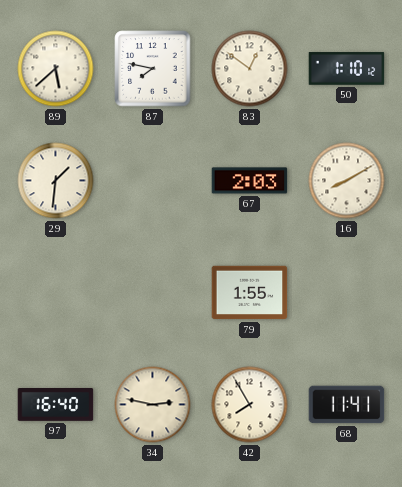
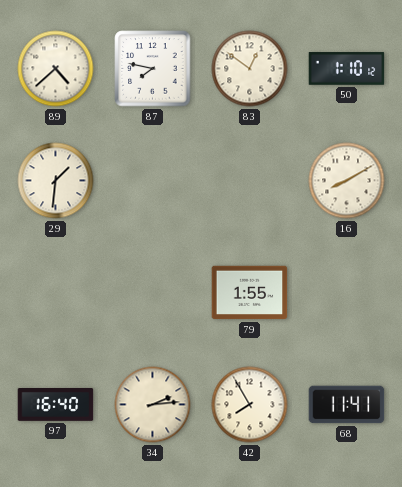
89: 5:38 -> 4:38
67: 2:03 -> none
34: 2:47 -> 2:14
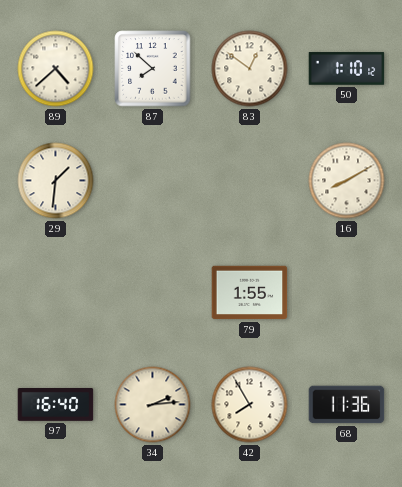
87: 7:47 -> 7:52
68: 11:41 -> 11:36
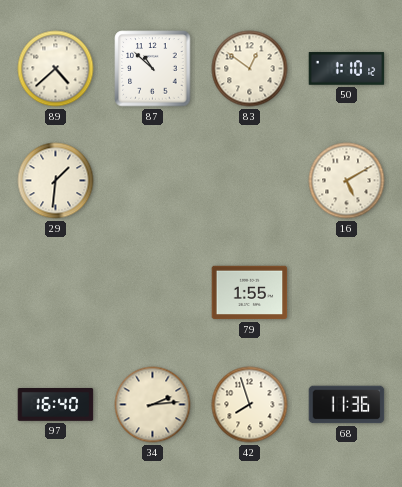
87: 7:52 -> 10:52
16: 8:10 -> 5:10
42: 7:55 -> 7:57
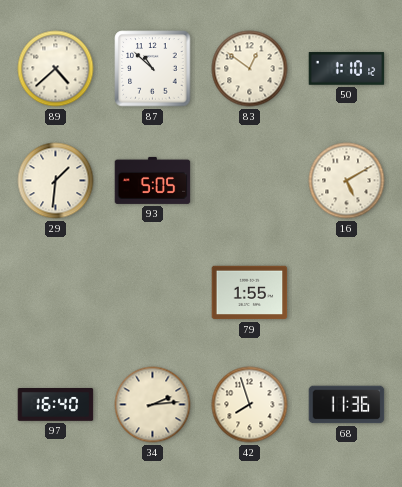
93: none -> 5:05
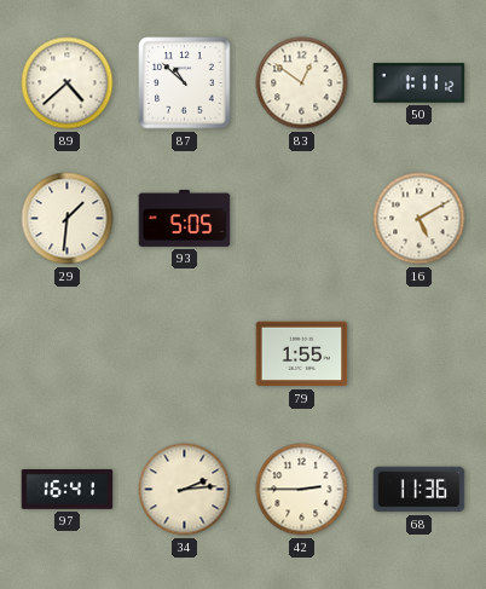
50: 1:10 -> 1:11
97: 16:40 -> 16:41
42: 7:57 -> 2:45
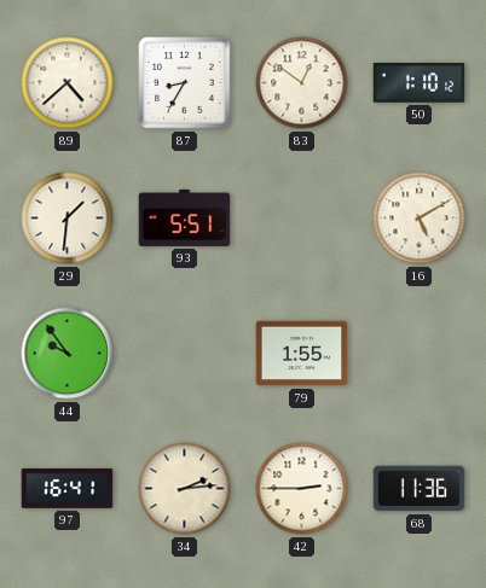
87: 10:52 -> 8:35
50: 1:11 -> 1:10
93: 5:05 -> 5:51
44: none -> 9:54
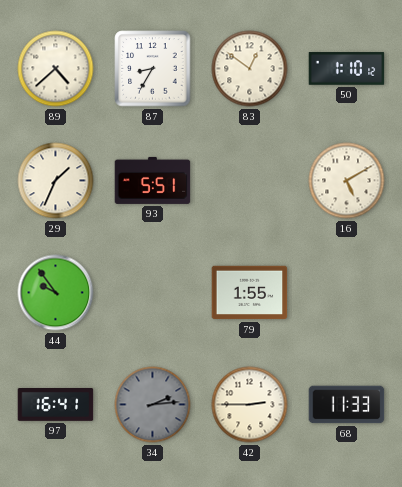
29: 1:31 -> 1:34
34 dial: cream -> grey
68: 11:36 -> 11:33
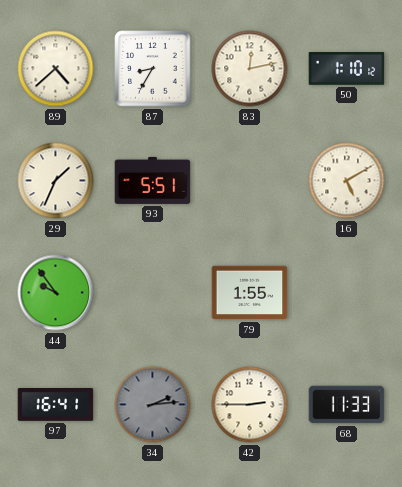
83: 12:51 -> 12:13
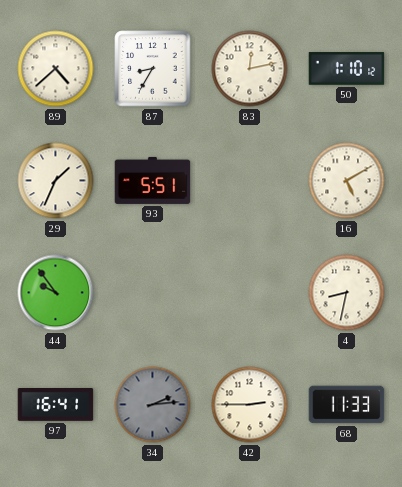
79: 1:55 -> none
4: none -> 8:32
